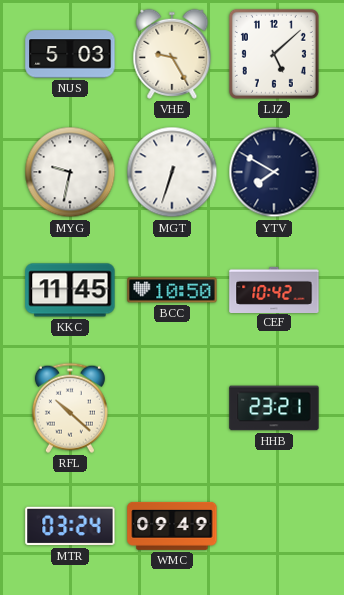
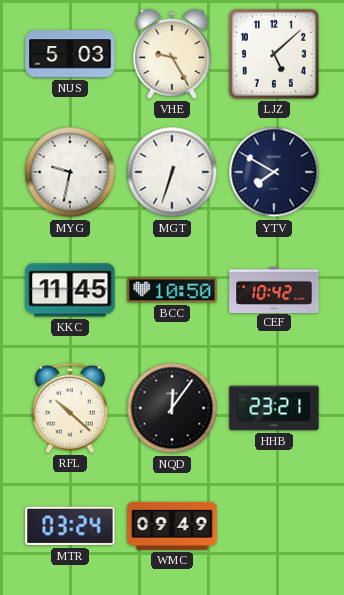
NQD: none -> 12:06
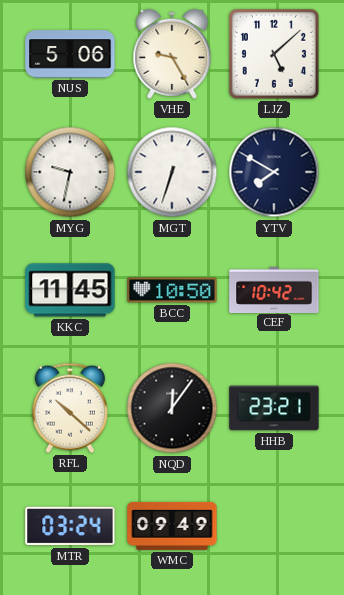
NUS: 5:03 -> 5:06
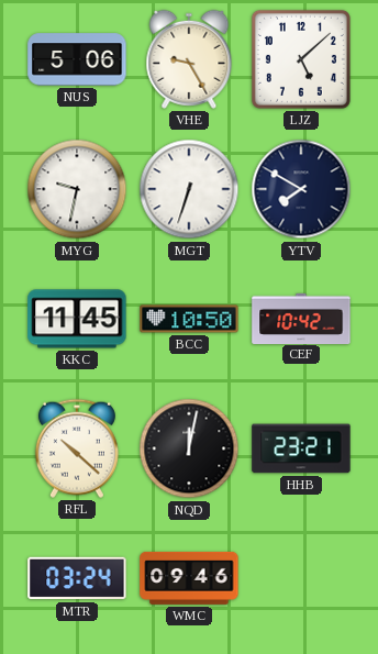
NQD: 12:06 -> 12:02
WMC: 09:49 -> 09:46
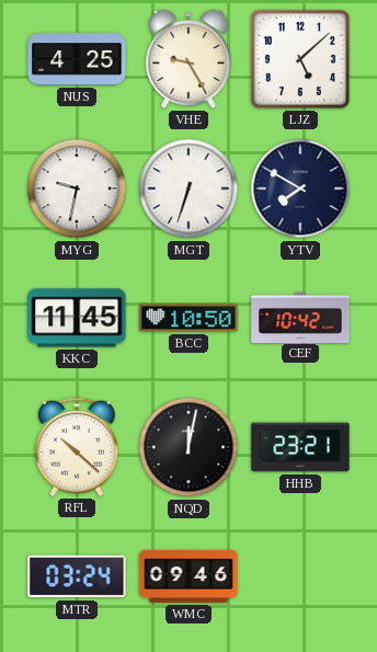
NUS: 5:06 -> 4:25
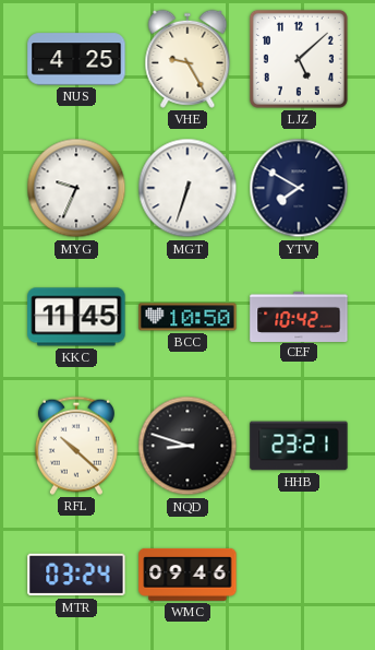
MYG: 9:32 -> 9:34
NQD: 12:02 -> 8:48
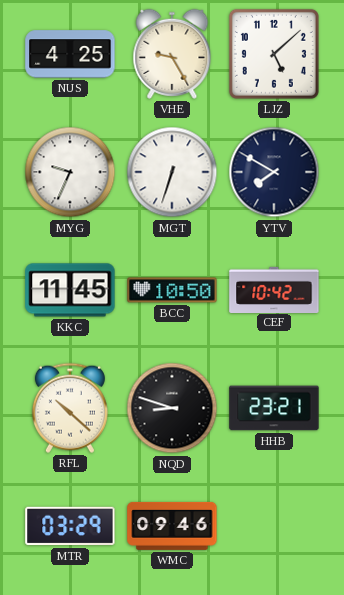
MTR: 03:24 -> 03:29
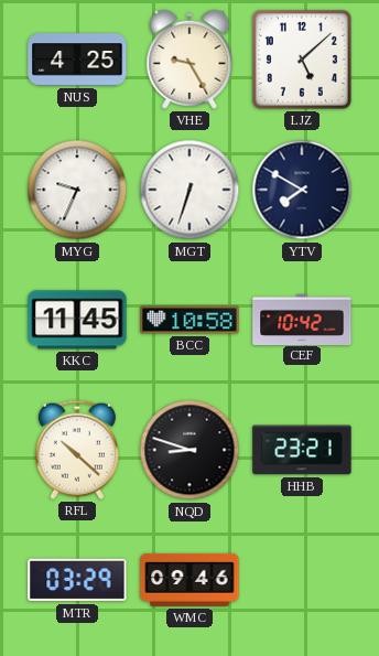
BCC: 10:50 -> 10:58
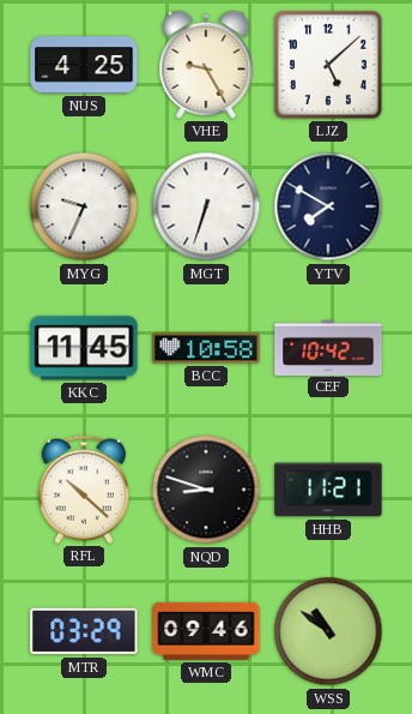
HHB: 23:21 -> 11:21
WSS: none -> 10:51
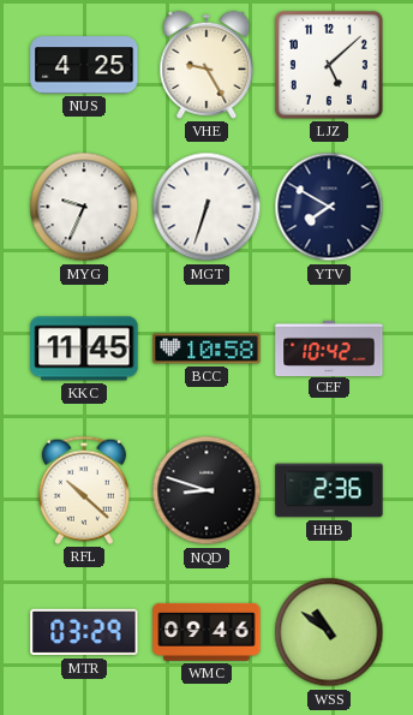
HHB: 11:21 -> 2:36
